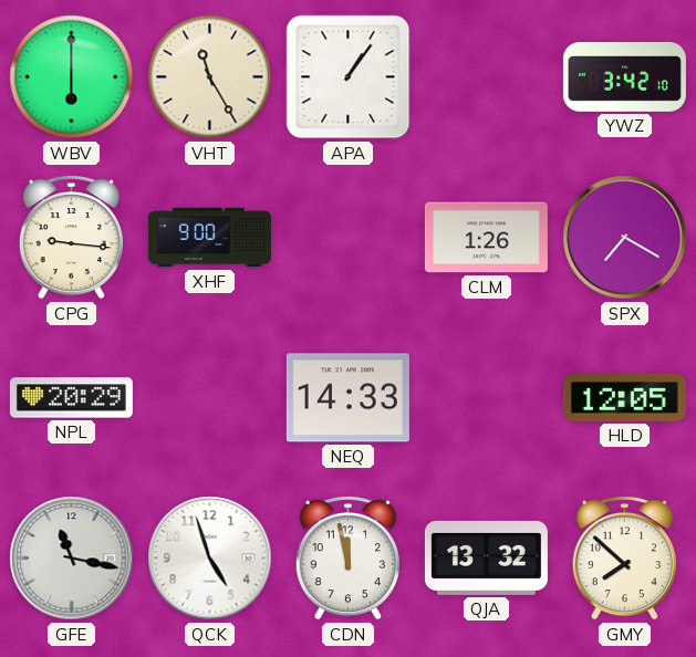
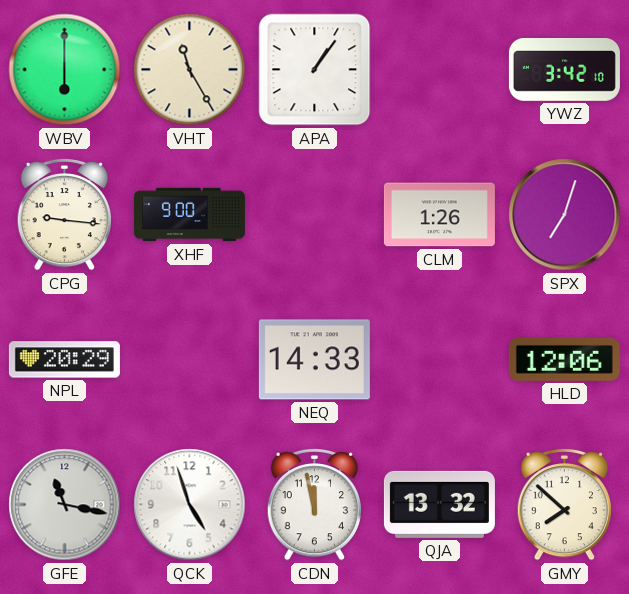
SPX: 7:20 -> 7:03
HLD: 12:05 -> 12:06
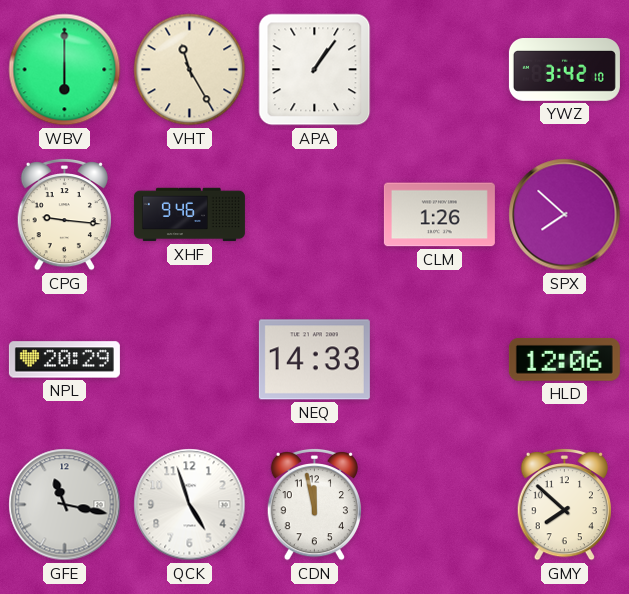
XHF: 9:00 -> 9:46
SPX: 7:03 -> 7:52
QJA: 13:32 -> none
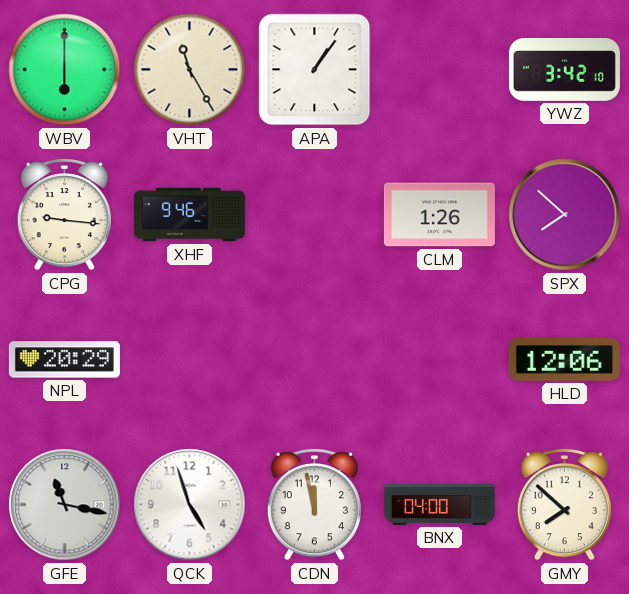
NEQ: 14:33 -> none
BNX: none -> 04:00
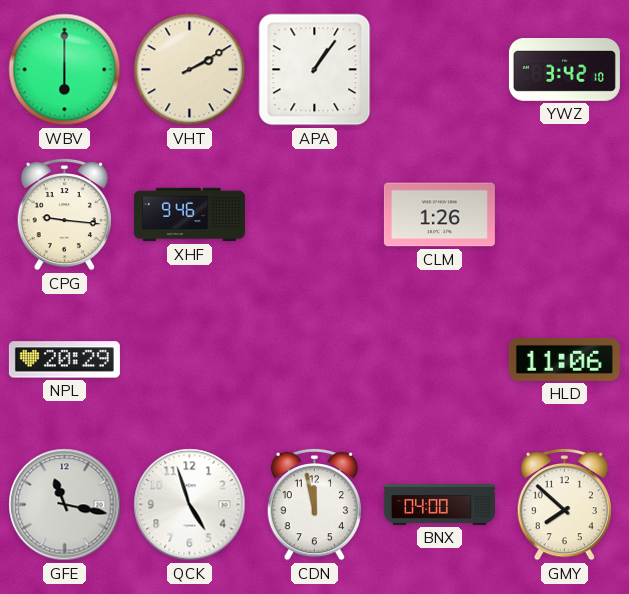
VHT: 11:25 -> 2:10
SPX: 7:52 -> none
HLD: 12:06 -> 11:06
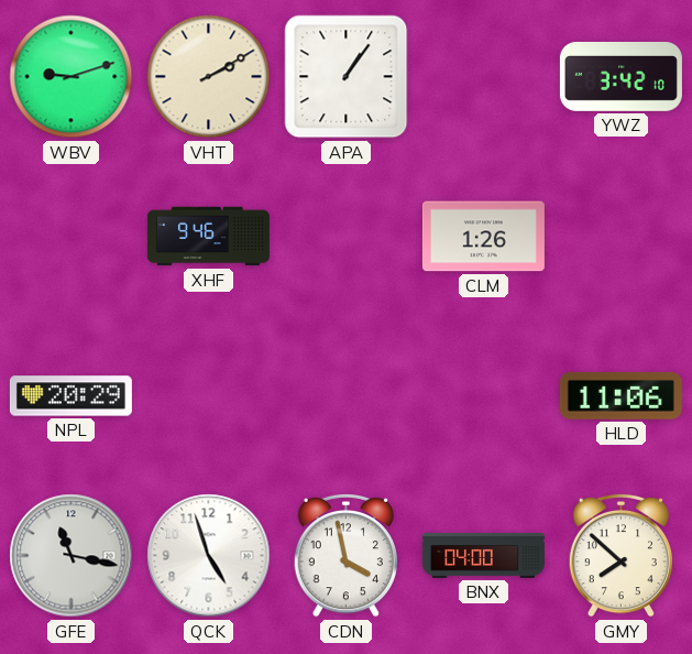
WBV: 6:00 -> 9:12
CPG: 9:16 -> none
CDN: 11:58 -> 3:58
